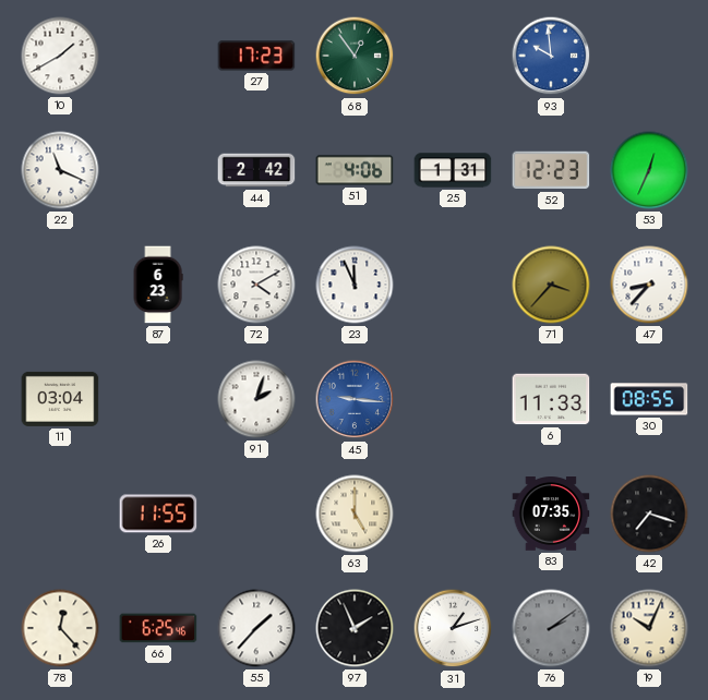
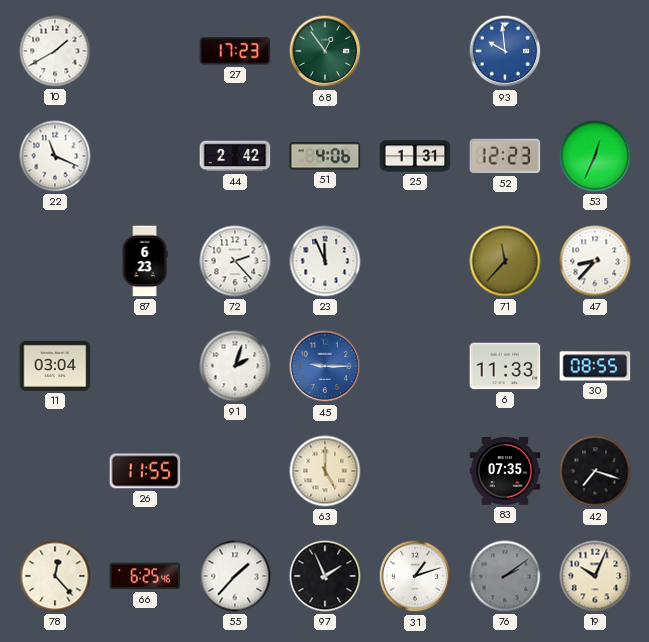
72: 4:10 -> 2:23
71: 3:37 -> 11:37
45: 9:16 -> 9:15
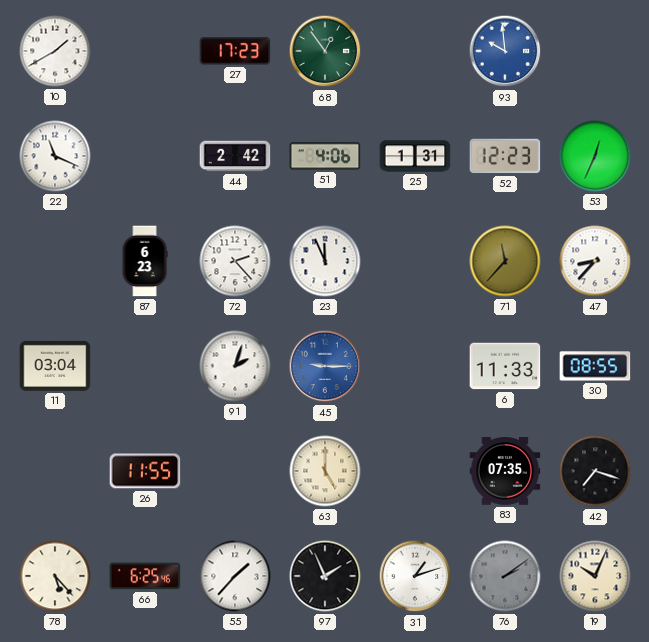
78: 12:23 -> 5:23
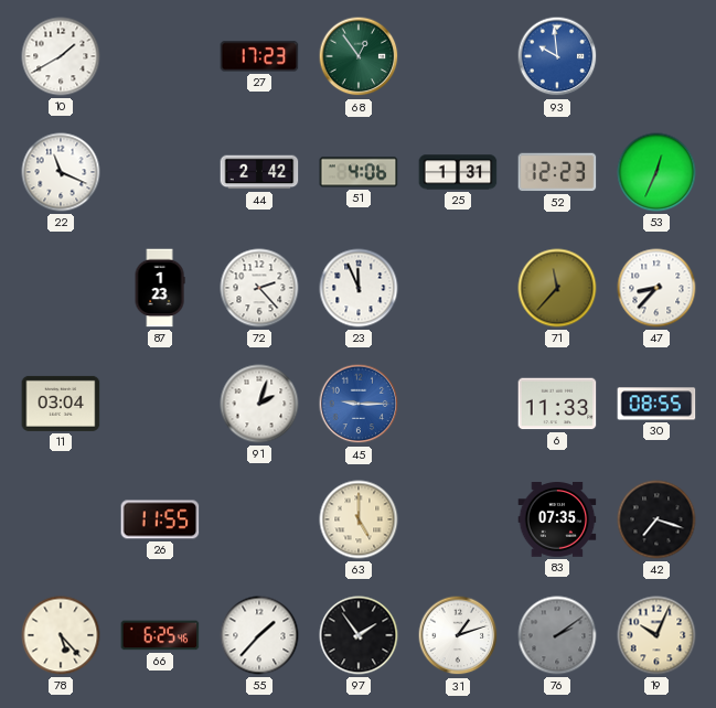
87: 6:23 -> 1:23
97: 1:56 -> 1:54
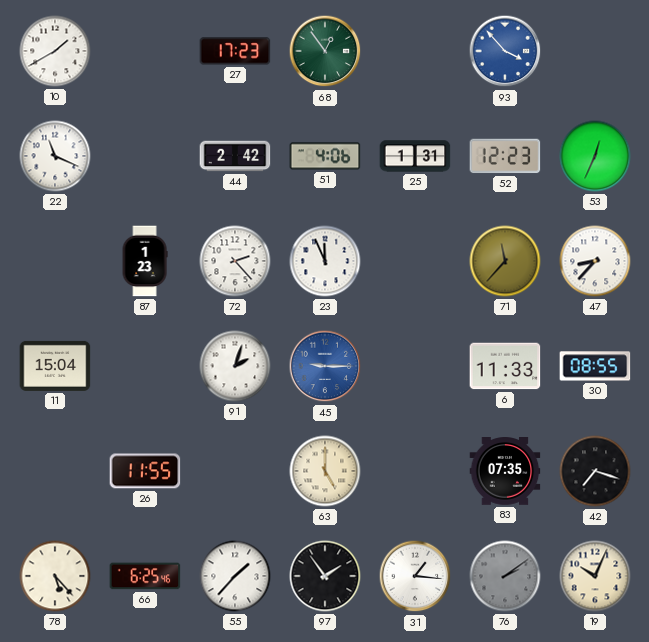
93: 9:59 -> 3:53
11: 03:04 -> 15:04
31: 1:12 -> 1:16
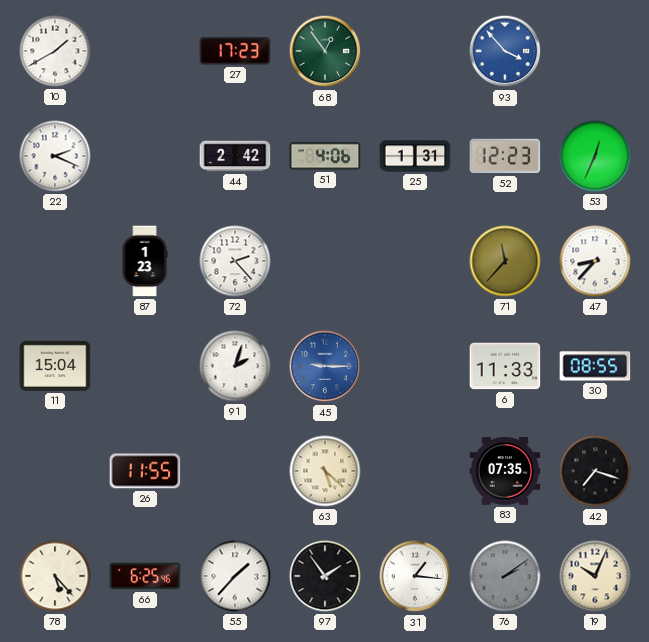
22: 11:19 -> 2:19
23: 11:56 -> none
63: 5:00 -> 5:22
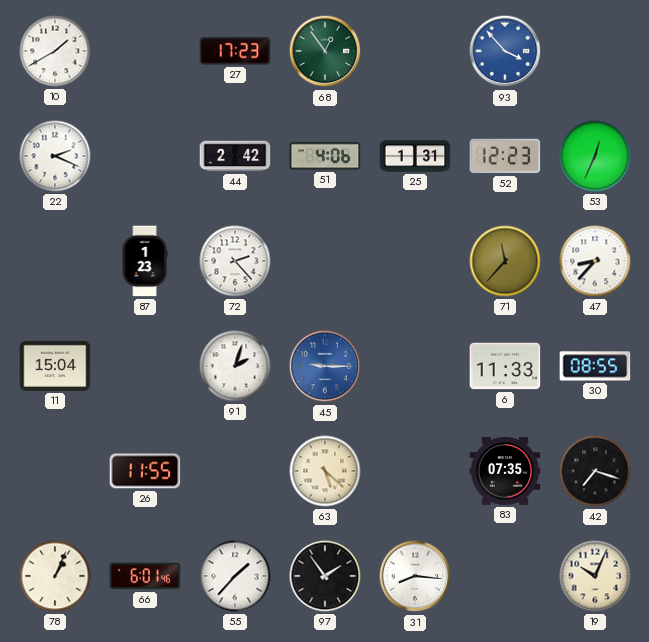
78: 5:23 -> 1:04
66: 6:25 -> 6:01
31: 1:16 -> 8:16
76: 2:09 -> none
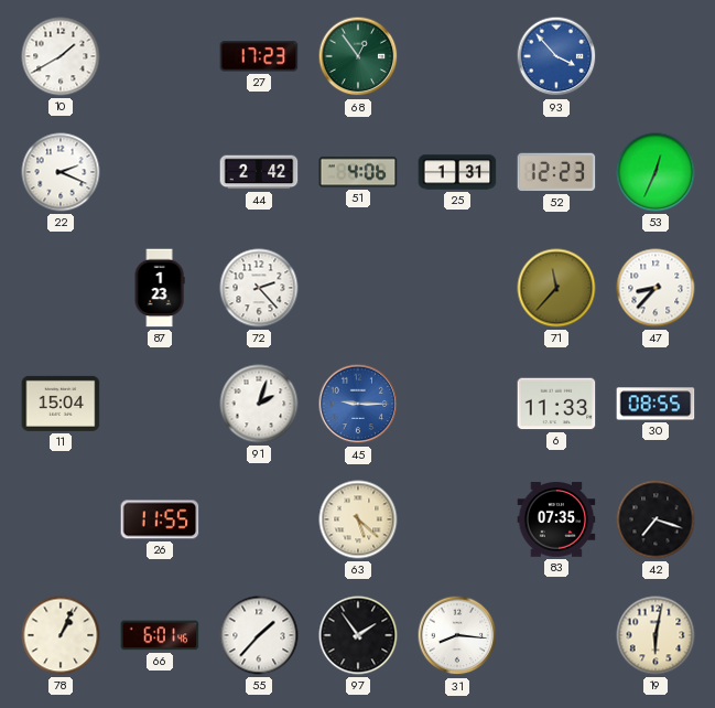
19: 10:04 -> 6:02
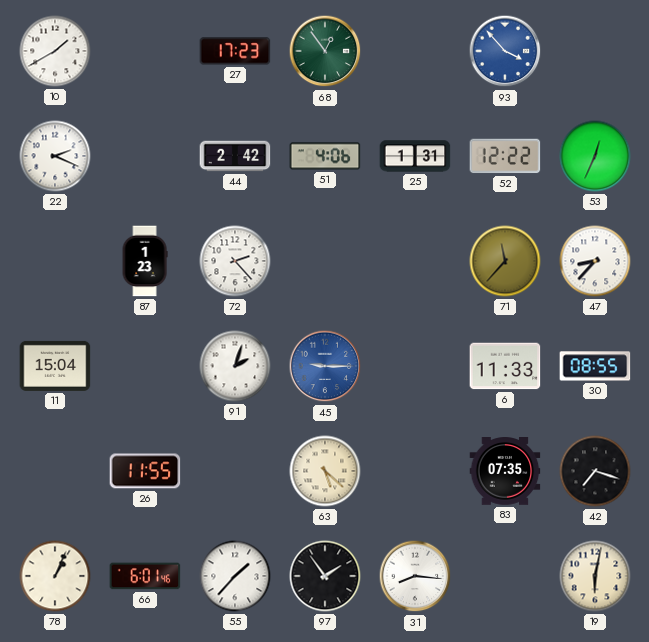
52: 12:23 -> 12:22
